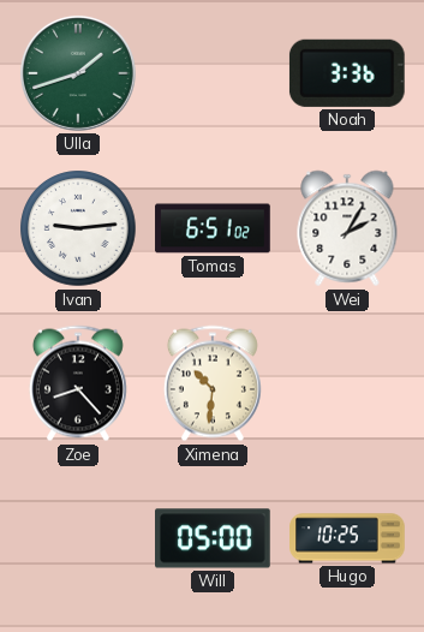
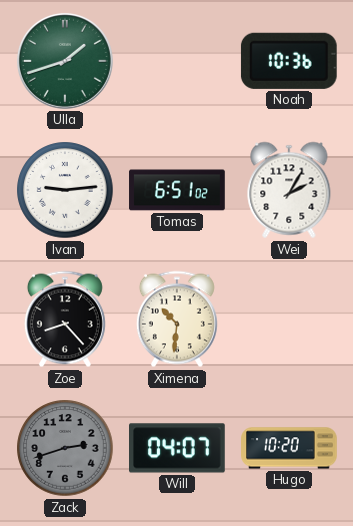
Noah: 3:36 -> 10:36
Zack: none -> 2:42
Will: 05:00 -> 04:07
Hugo: 10:25 -> 10:20
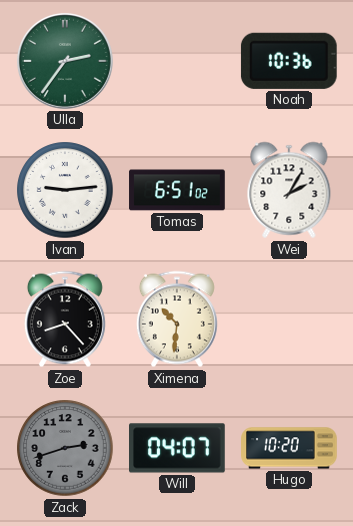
Ulla: 1:42 -> 2:36
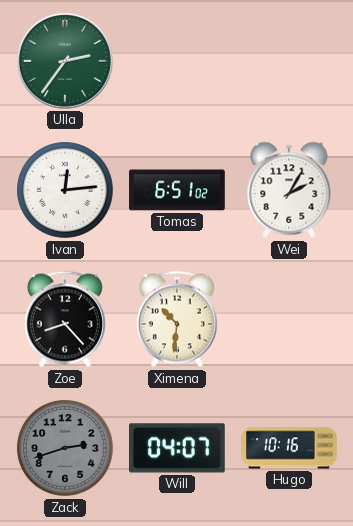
Noah: 10:36 -> none
Ivan: 9:14 -> 12:14
Hugo: 10:20 -> 10:16
